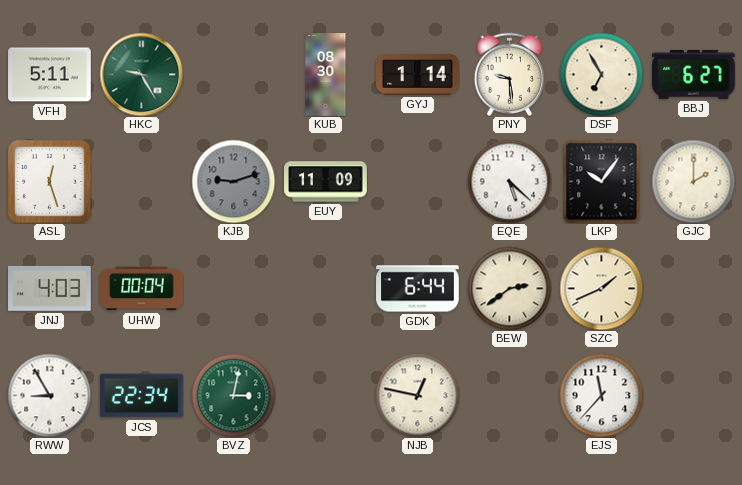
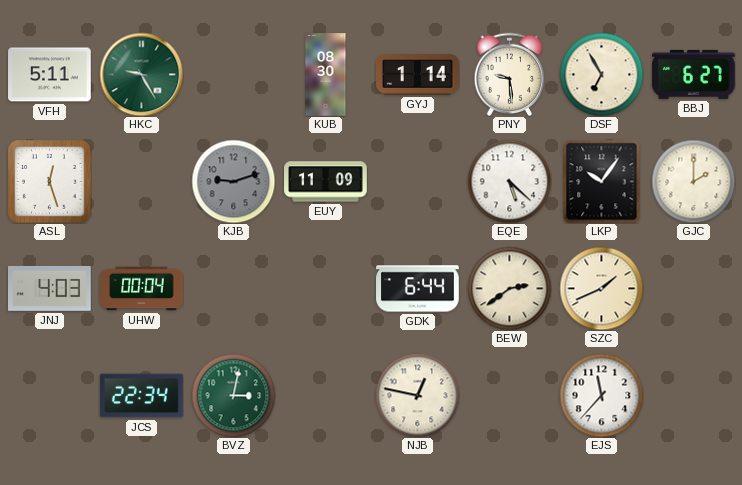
RWW: 8:55 -> none
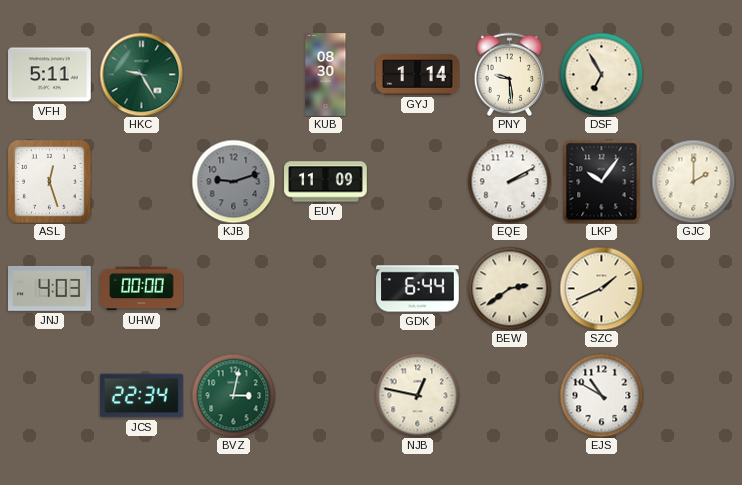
BBJ: 6:27 -> none
EQE: 5:22 -> 2:10
UHW: 00:04 -> 00:00
EJS: 11:37 -> 10:50
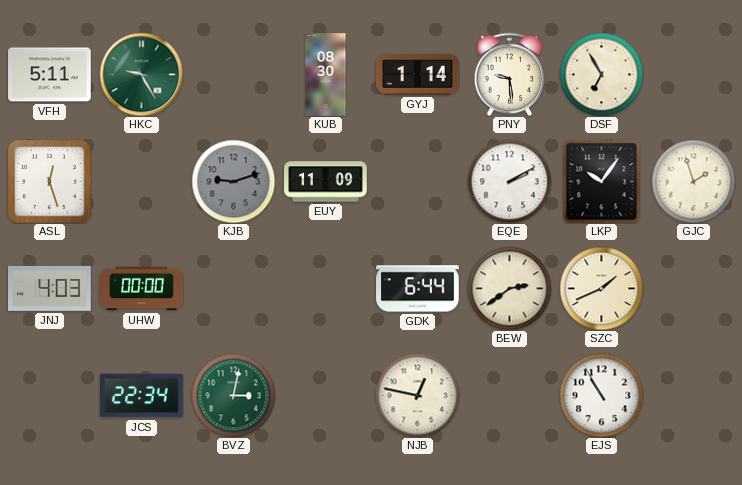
GJC: 2:00 -> 1:57
EJS: 10:50 -> 10:55
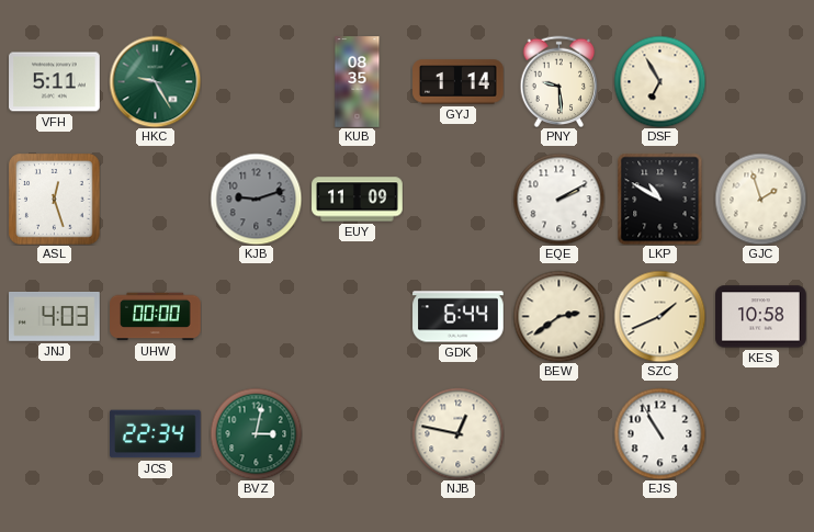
KUB: 08:30 -> 08:35
LKP: 10:06 -> 10:50
KES: none -> 10:58
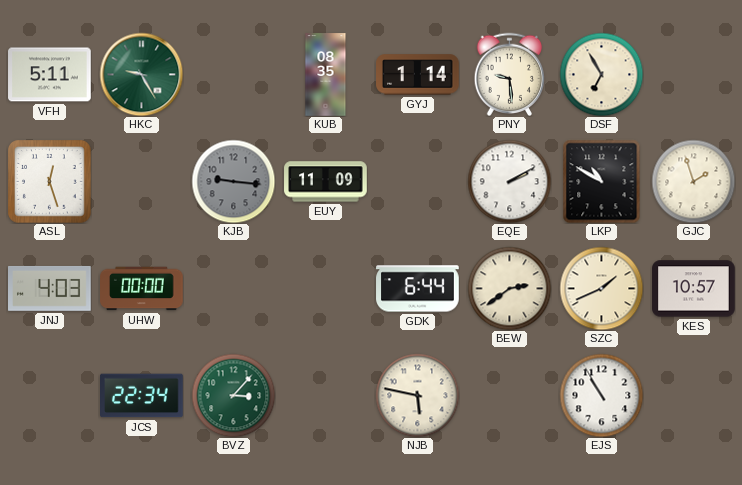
KJB: 9:12 -> 9:16
KES: 10:58 -> 10:57
BVZ: 3:02 -> 3:07
NJB: 12:47 -> 5:47
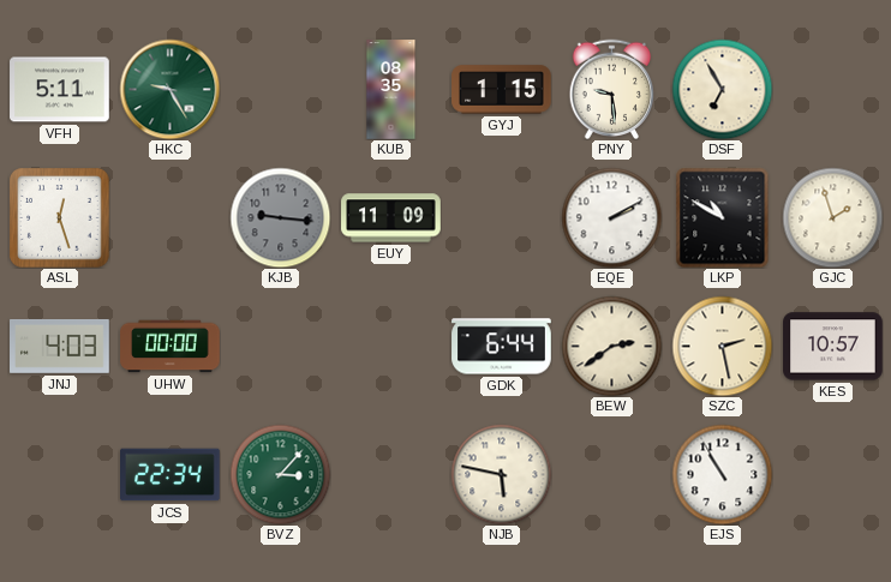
GYJ: 1:14 -> 1:15
SZC: 1:41 -> 2:28
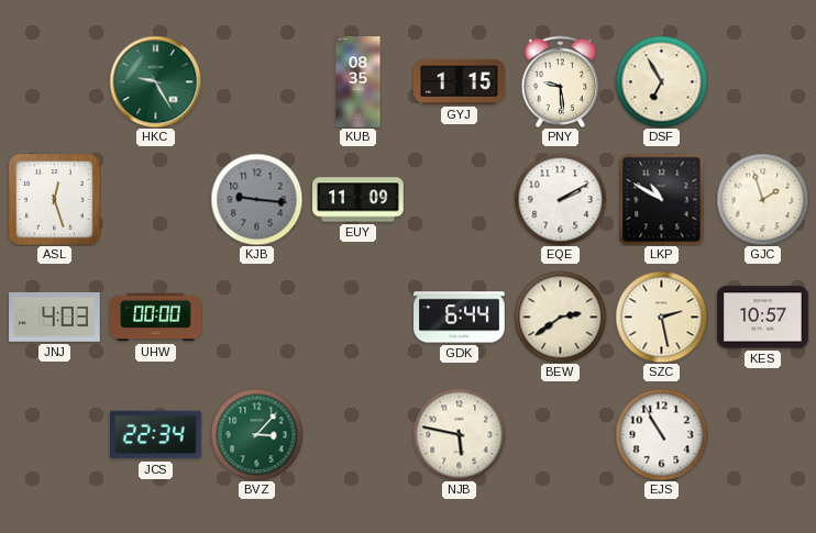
VFH: 5:11 -> none
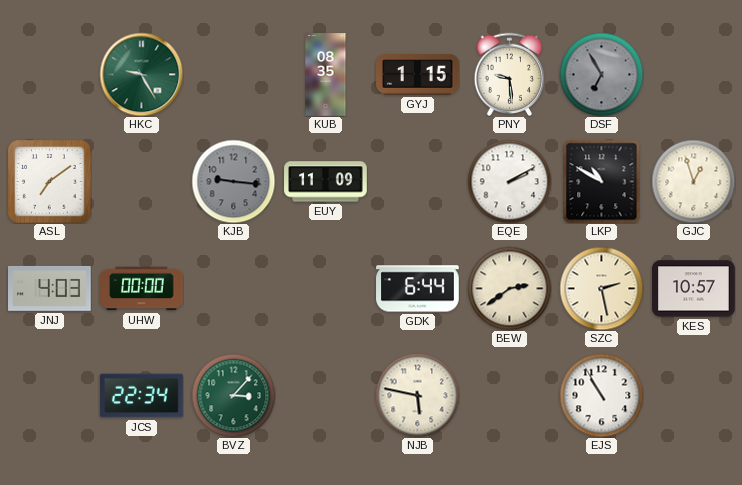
DSF dial: cream -> grey
ASL: 12:27 -> 7:09
GJC: 1:57 -> 12:57
